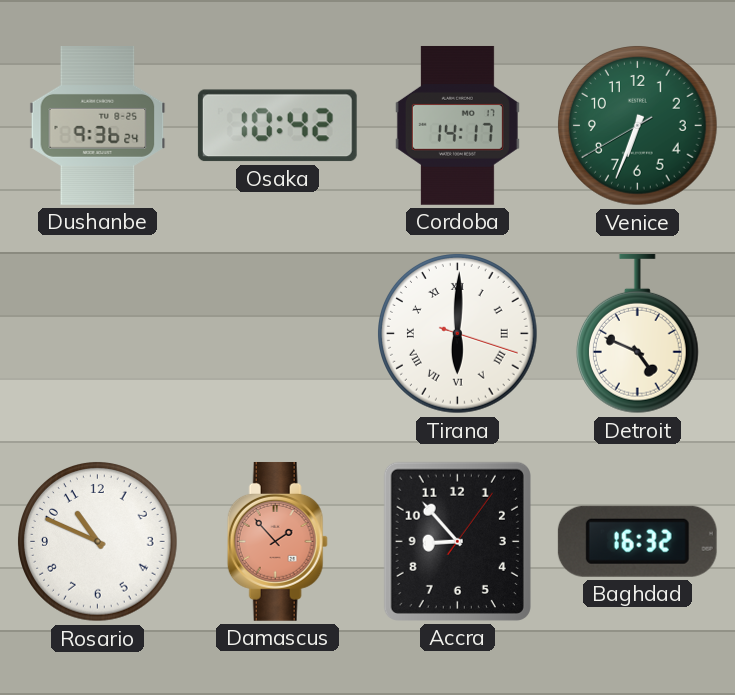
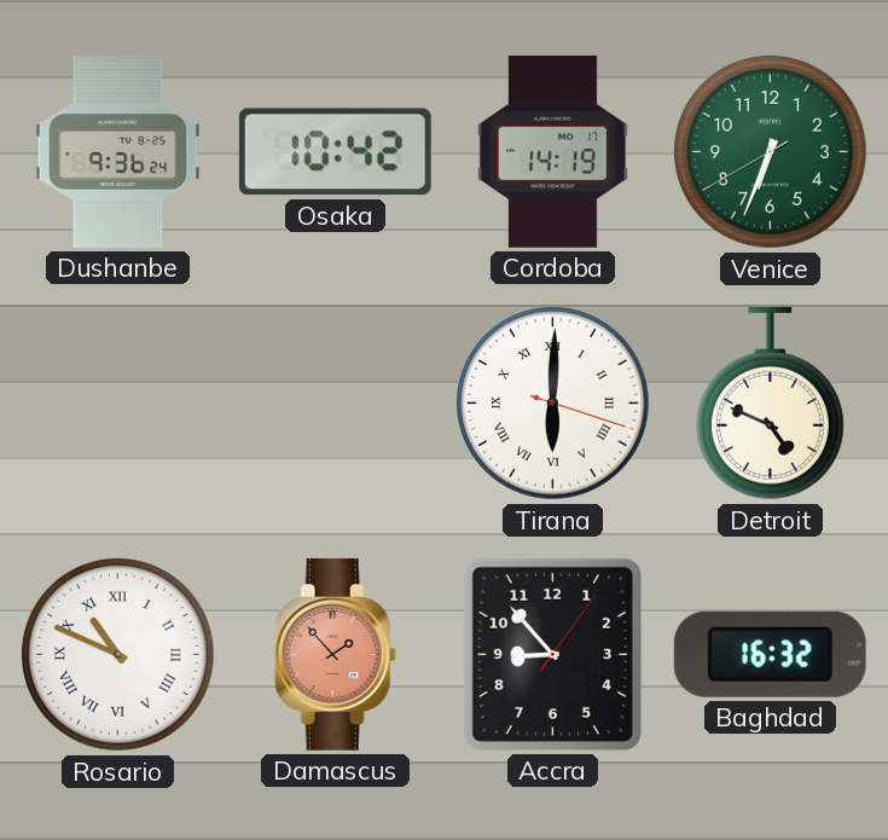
Cordoba: 14:17 -> 14:19
Rosario numerals: Arabic -> Roman
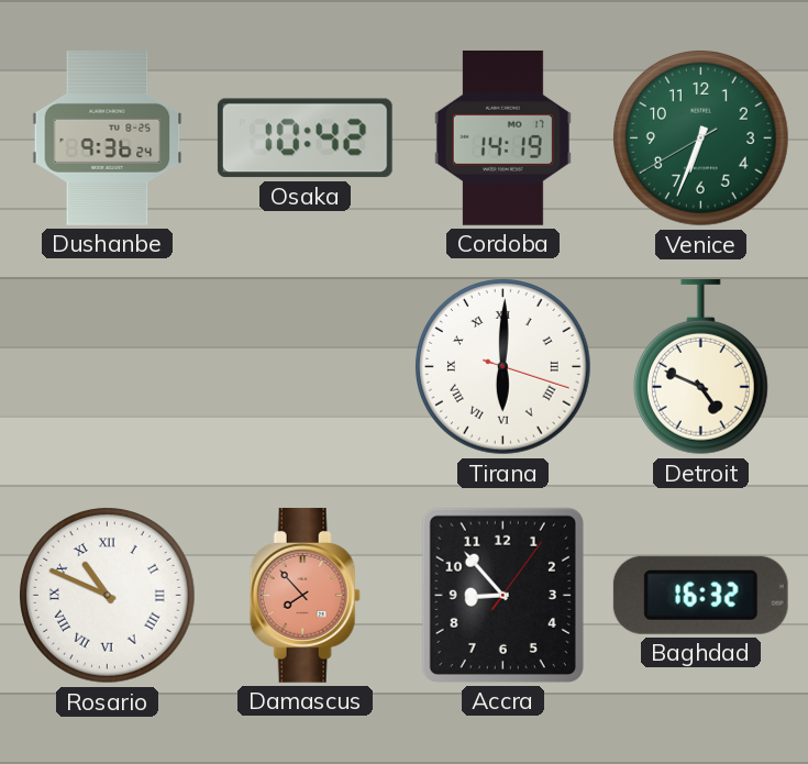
Damascus: 1:53 -> 7:53
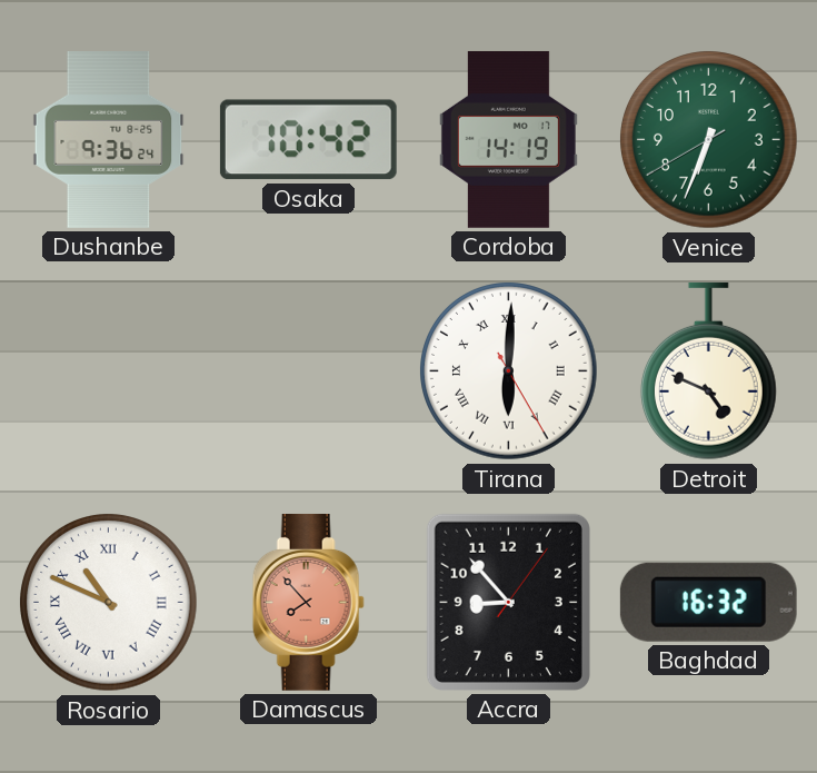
Tirana: 6:00:18 -> 6:00:25
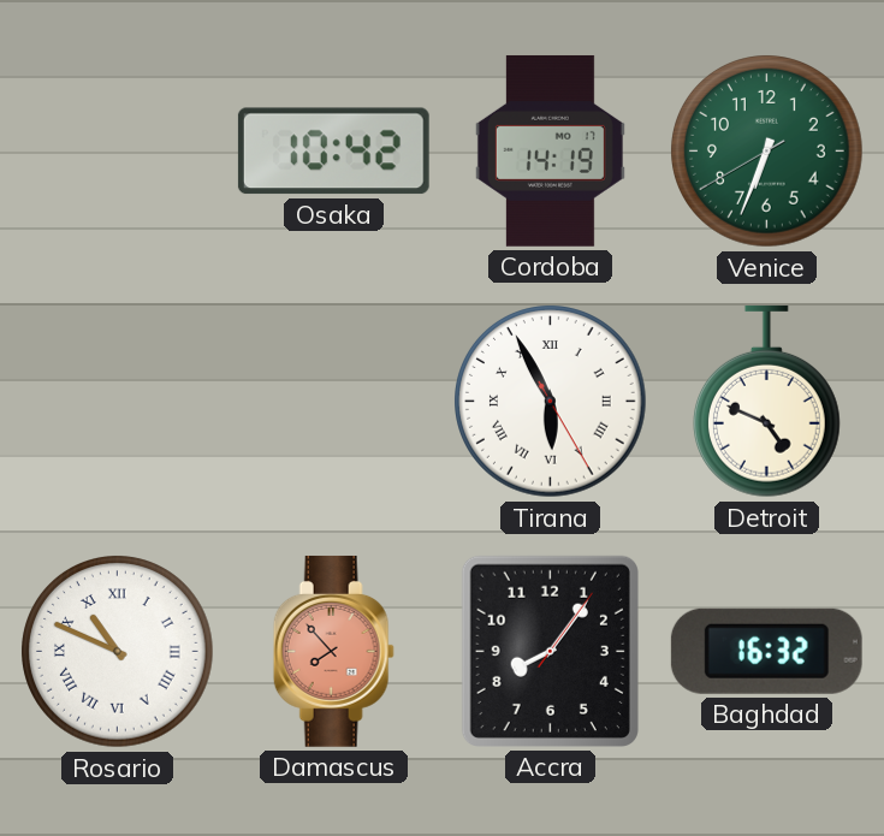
Dushanbe: 9:36 -> none
Tirana: 6:00 -> 5:55
Accra: 8:53 -> 8:06
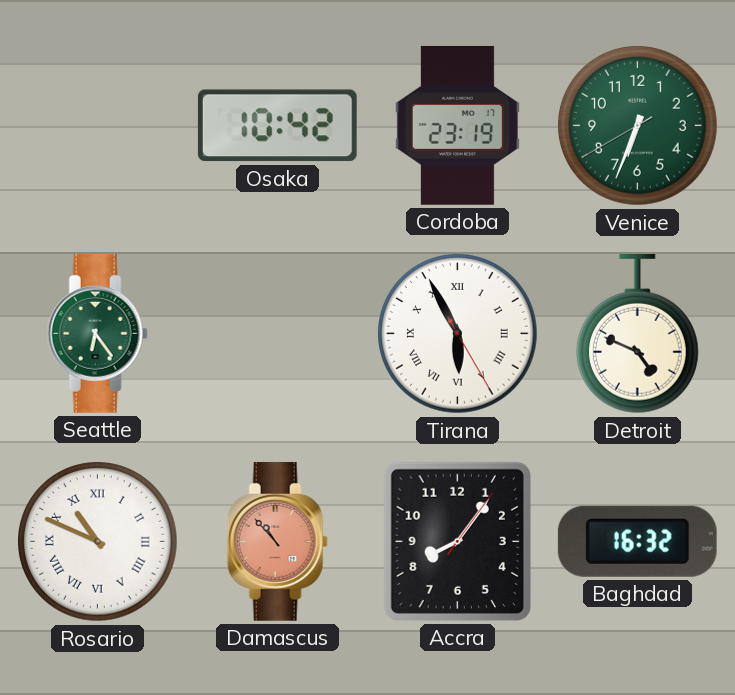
Cordoba: 14:19 -> 23:19
Seattle: none -> 6:24
Damascus: 7:53 -> 10:53
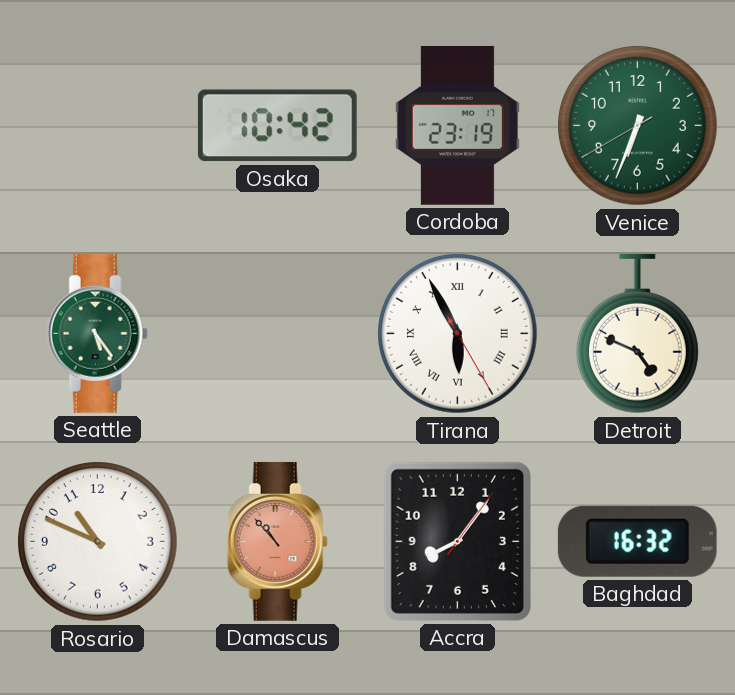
Seattle: 6:24 -> 5:24
Rosario numerals: Roman -> Arabic
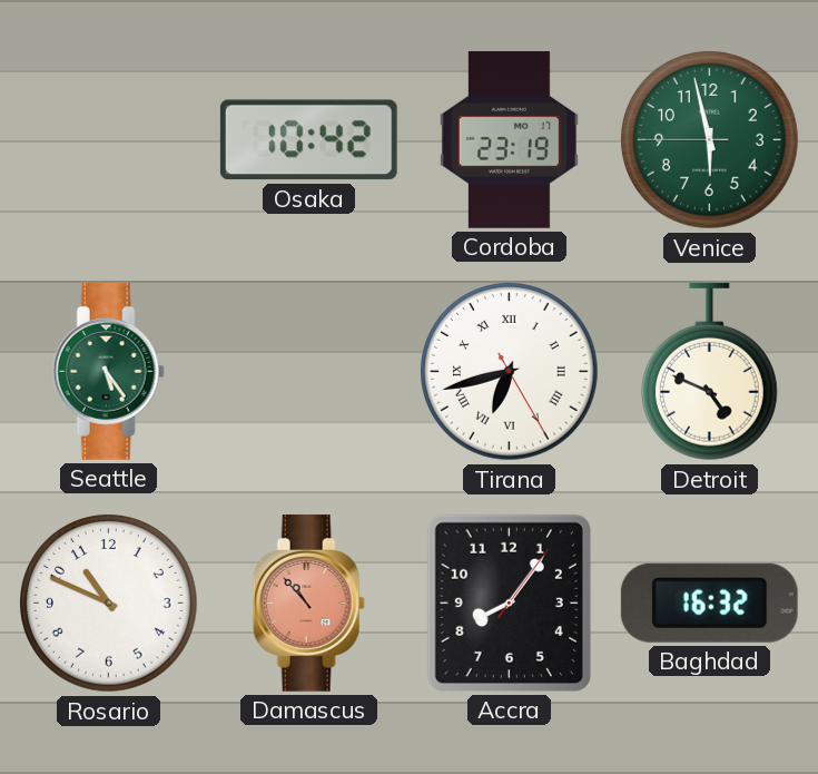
Venice: 6:33 -> 5:57
Tirana: 5:55 -> 6:42
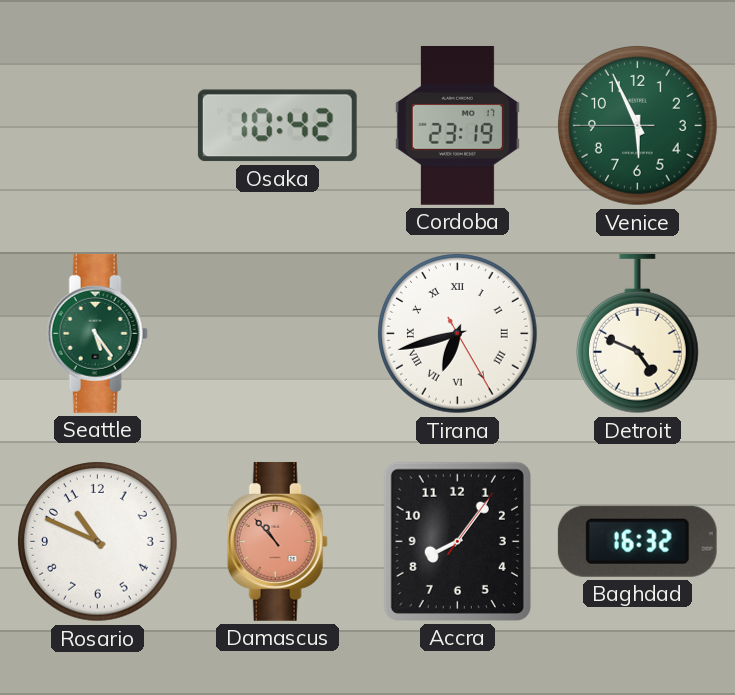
Venice: 5:57 -> 5:55
